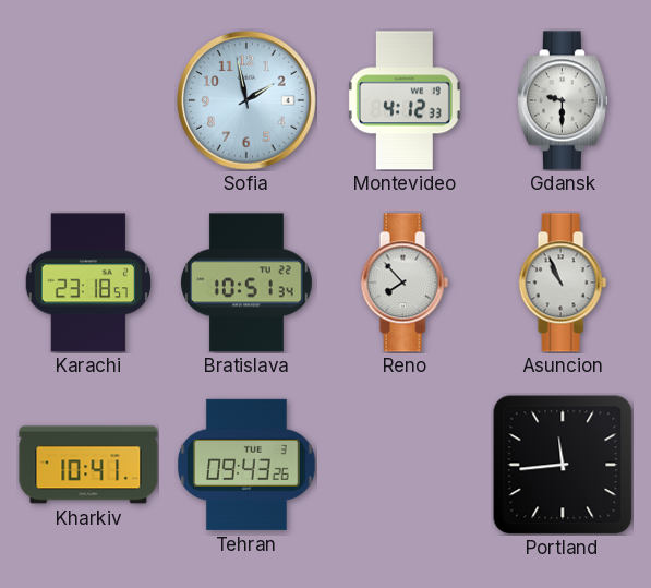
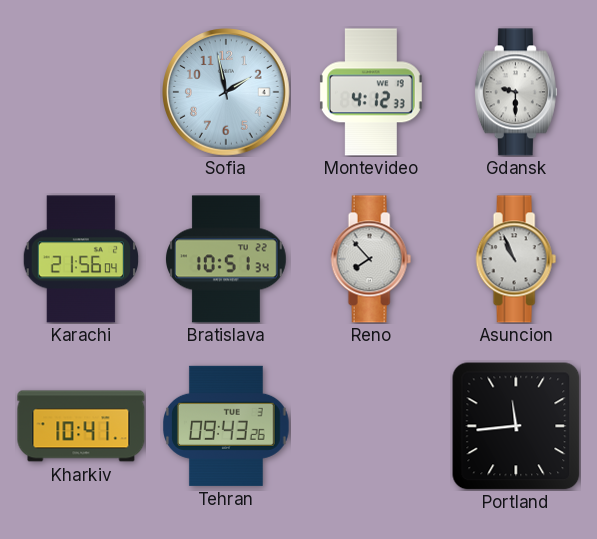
Karachi: 23:18 -> 21:56
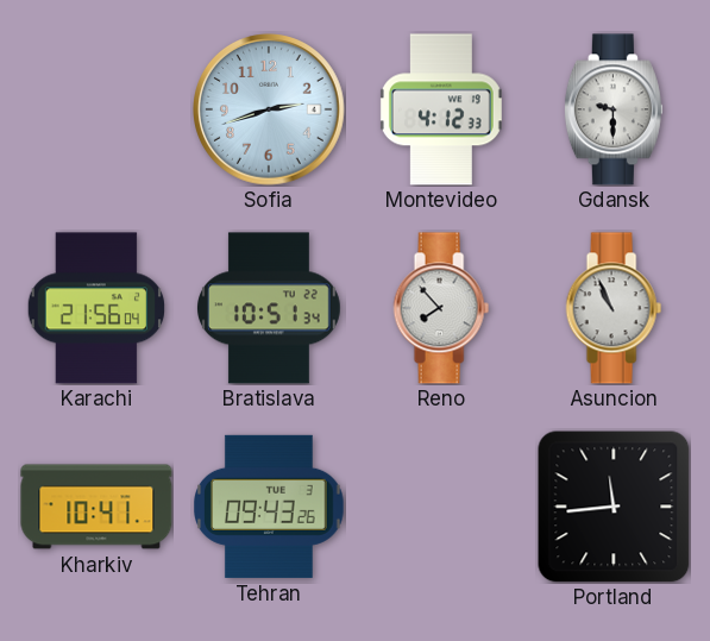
Sofia: 1:58 -> 2:42
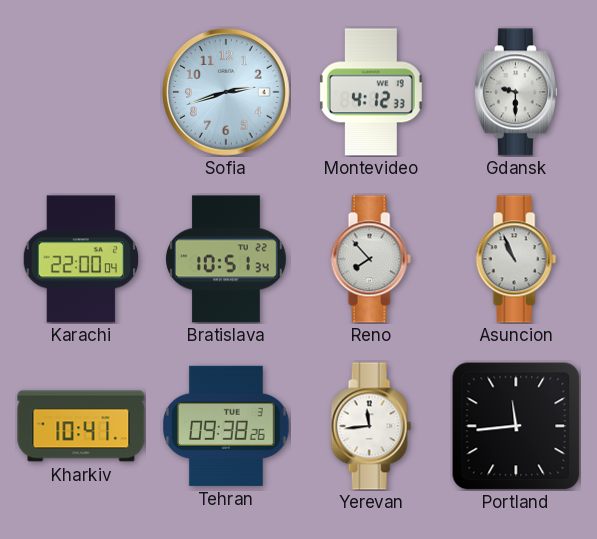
Karachi: 21:56 -> 22:00
Tehran: 09:43 -> 09:38
Yerevan: none -> 11:44
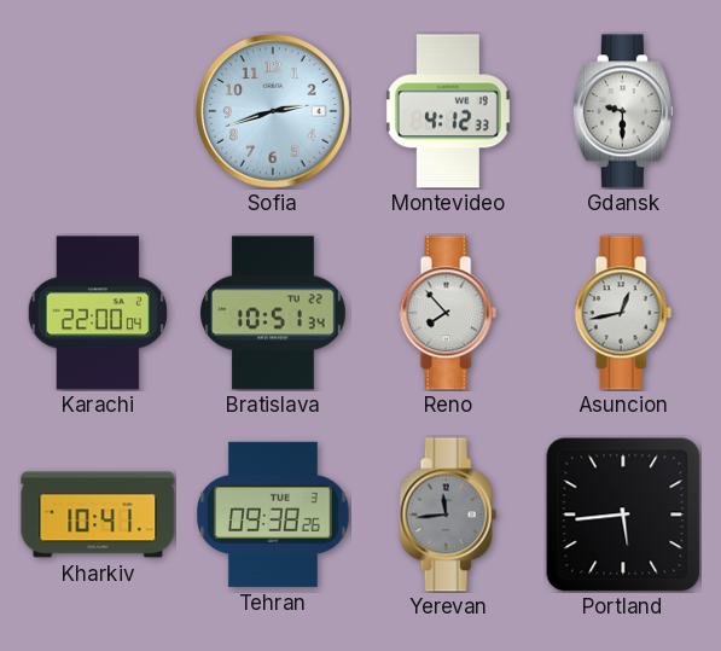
Asuncion: 10:56 -> 12:43
Yerevan dial: white -> grey
Portland: 11:44 -> 5:44
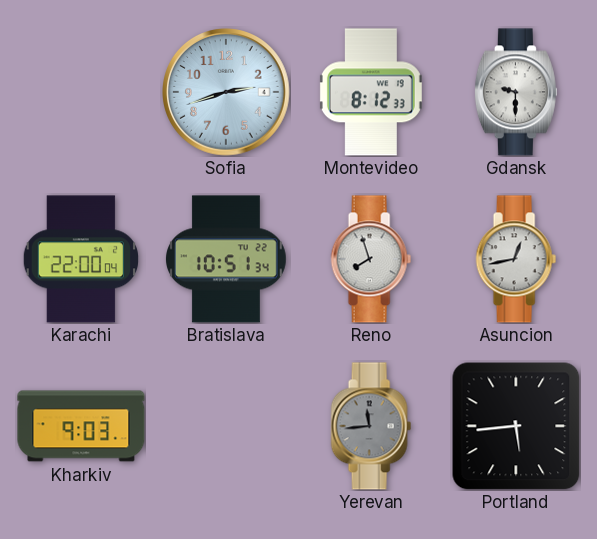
Montevideo: 4:12 -> 8:12
Reno: 7:53 -> 7:57
Kharkiv: 10:41 -> 9:03
Tehran: 09:38 -> none
